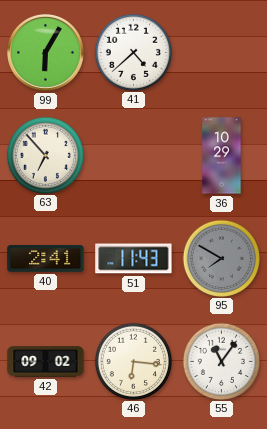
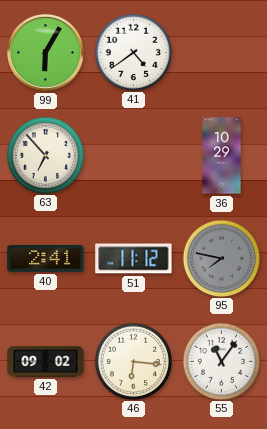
41: 4:38 -> 4:39
51: 11:43 -> 11:12
95: 7:50 -> 7:47
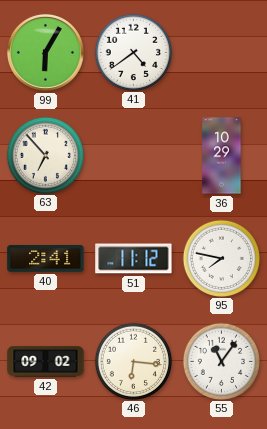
95 dial: grey -> white
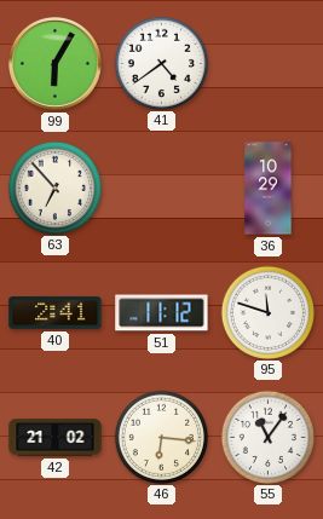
95: 7:47 -> 11:48
42: 09:02 -> 21:02
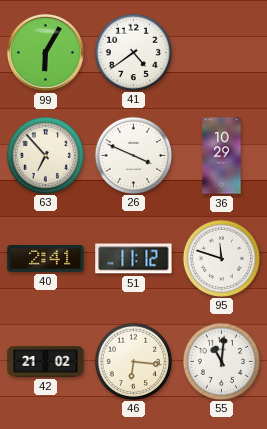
26: none -> 3:49
55: 11:06 -> 11:01
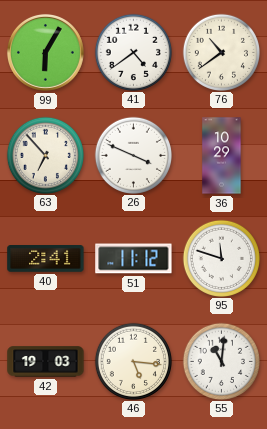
76: none -> 10:39
42: 21:02 -> 19:03
46: 6:16 -> 5:16
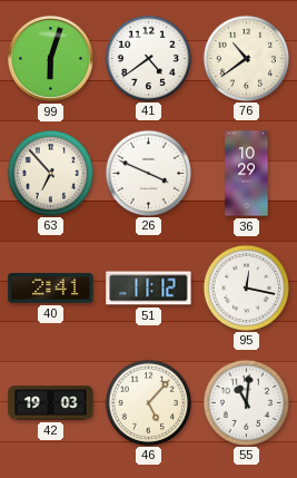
99: 6:05 -> 6:03
95: 11:48 -> 12:17
46: 5:16 -> 5:07
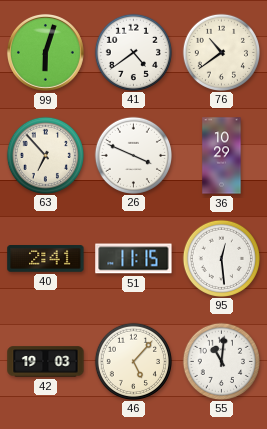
51: 11:12 -> 11:15
95: 12:17 -> 12:29
